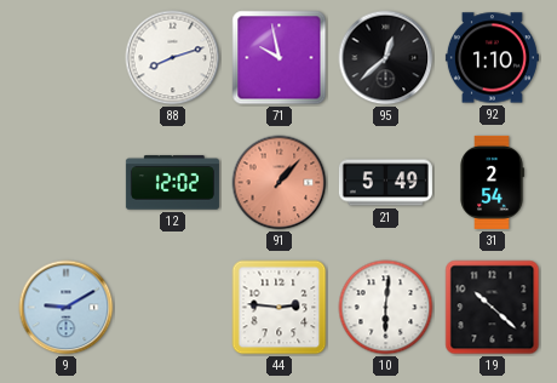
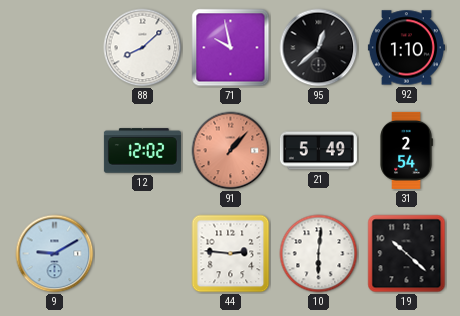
88: 8:12 -> 8:08
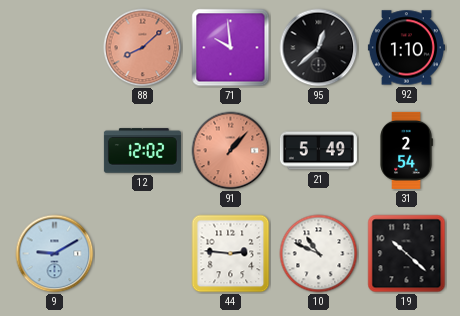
88 dial: white -> salmon
71: 9:58 -> 9:59
10: 6:01 -> 10:49
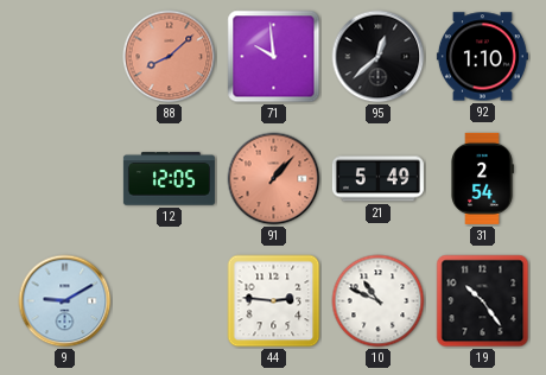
12: 12:02 -> 12:05
19: 10:22 -> 10:24
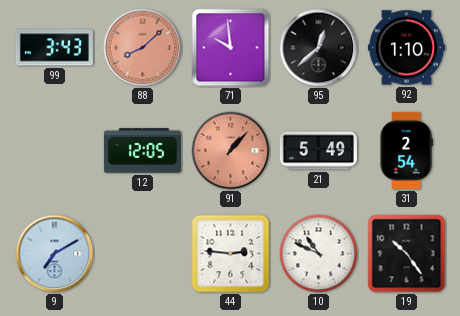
99: none -> 3:43
9: 9:10 -> 7:10
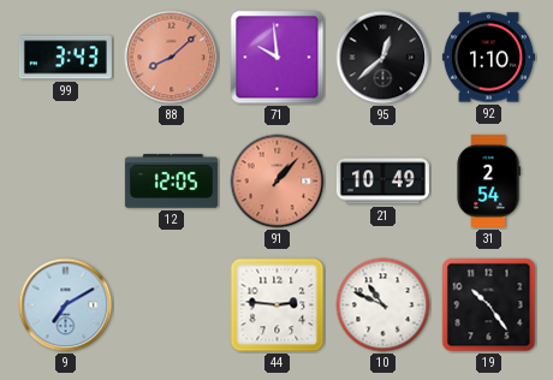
21: 5:49 -> 10:49
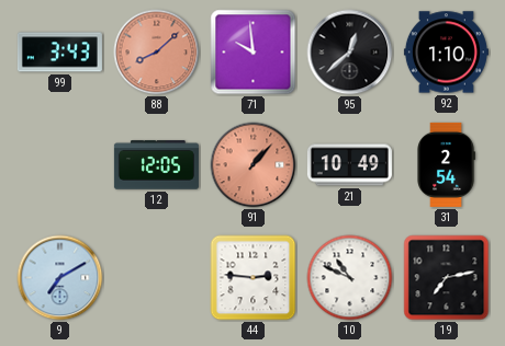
19: 10:24 -> 7:13
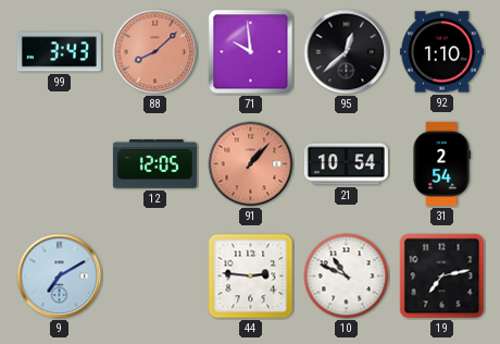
21: 10:49 -> 10:54
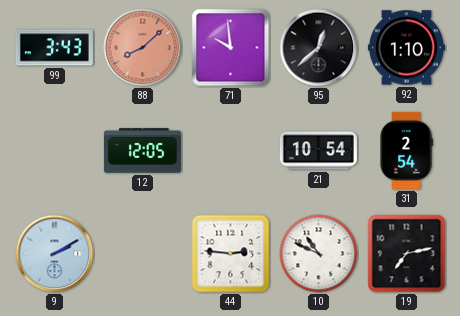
91: 1:07 -> none
9: 7:10 -> 2:10
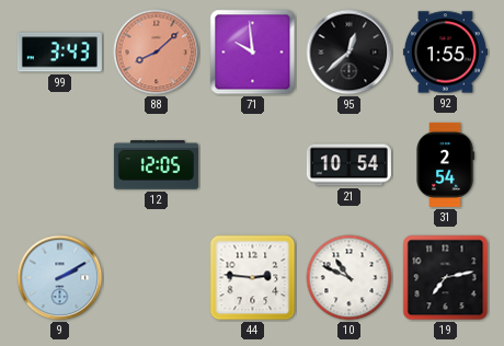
92: 1:10 -> 1:55
